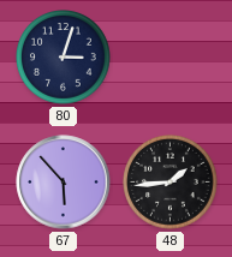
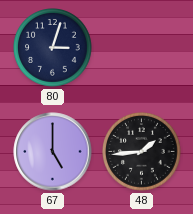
67: 5:53 -> 5:00
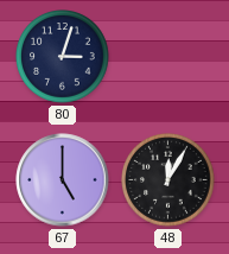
48: 1:44 -> 12:05
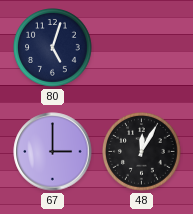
80: 3:03 -> 5:03
67: 5:00 -> 3:00
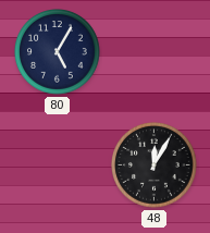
80: 5:03 -> 5:05
67: 3:00 -> none
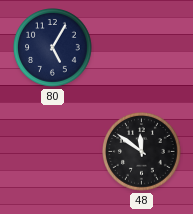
48: 12:05 -> 11:51
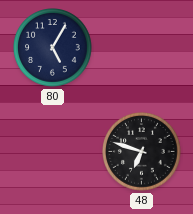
48: 11:51 -> 6:48
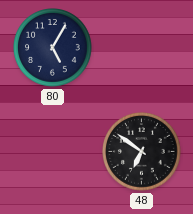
48: 6:48 -> 6:51
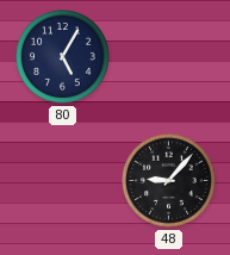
48: 6:51 -> 9:07
